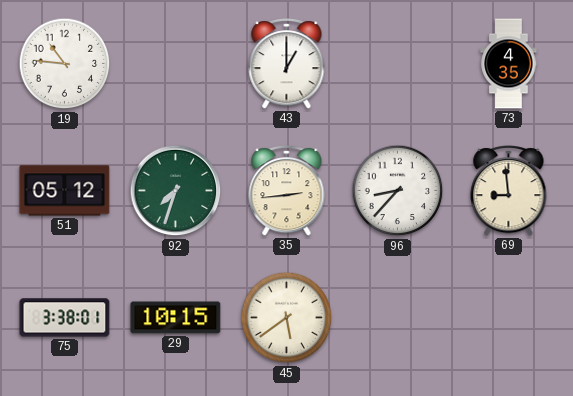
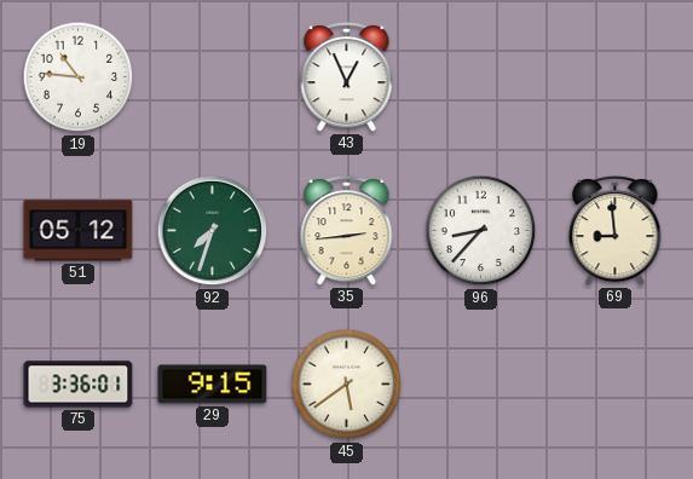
43: 1:00 -> 12:56
73: 4:35 -> none
75: 3:38 -> 3:36
29: 10:15 -> 9:15
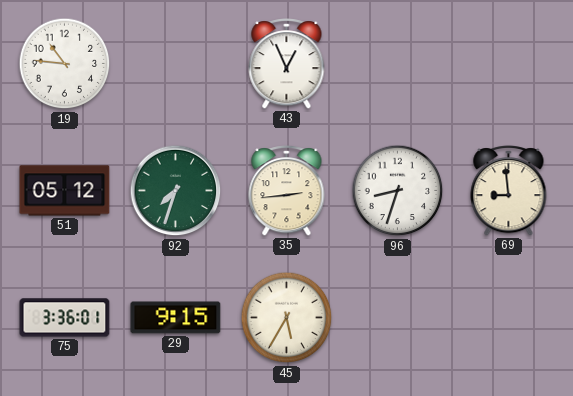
96: 8:37 -> 8:33
45: 5:39 -> 5:35
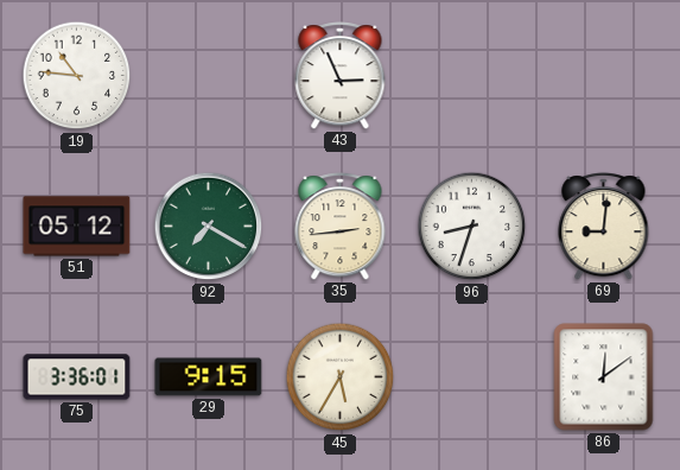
43: 12:56 -> 2:56
92: 7:33 -> 7:20
69: 8:59 -> 9:01
86: none -> 12:09
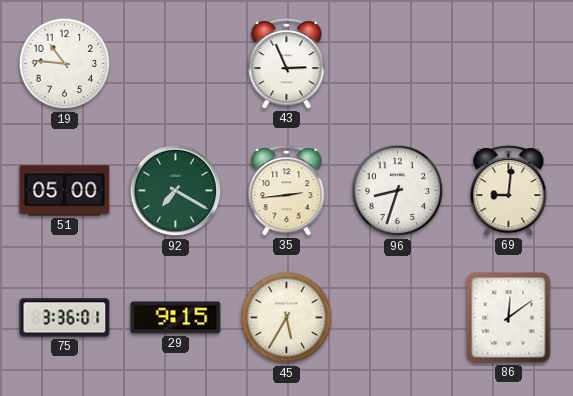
51: 05:12 -> 05:00
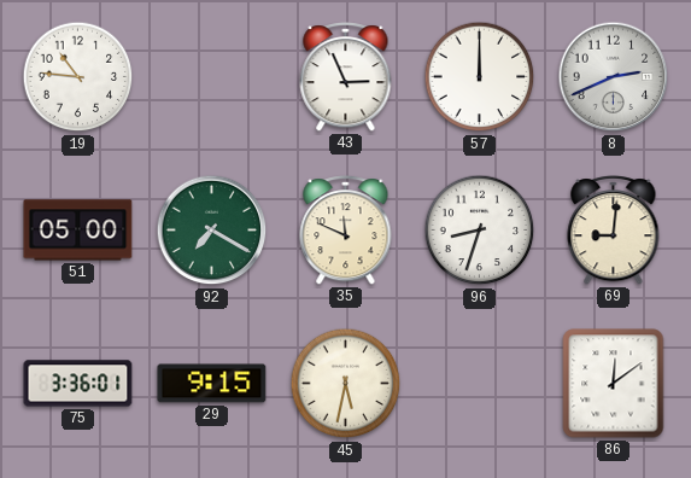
57: none -> 12:00
8: none -> 2:41
35: 2:44 -> 11:49
45: 5:35 -> 5:32
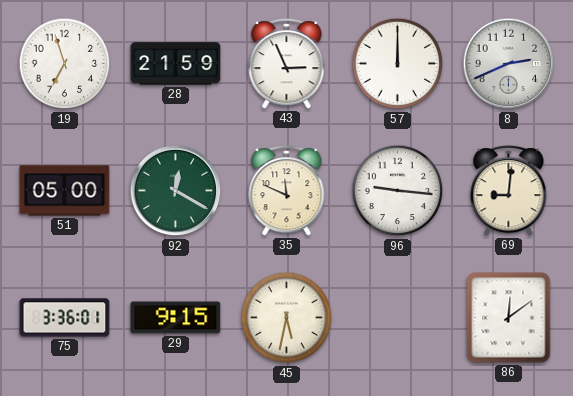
19: 10:46 -> 6:57
28: none -> 21:59
92: 7:20 -> 12:20
96: 8:33 -> 9:16
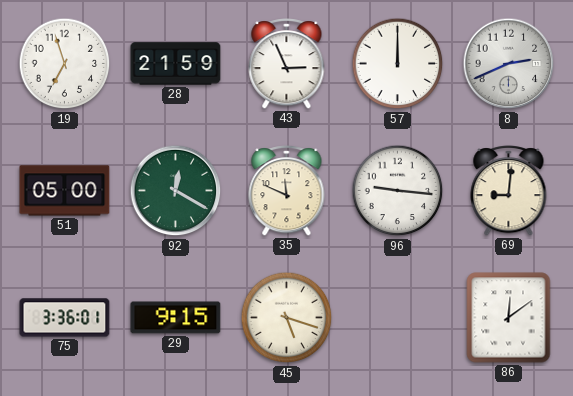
45: 5:32 -> 5:18
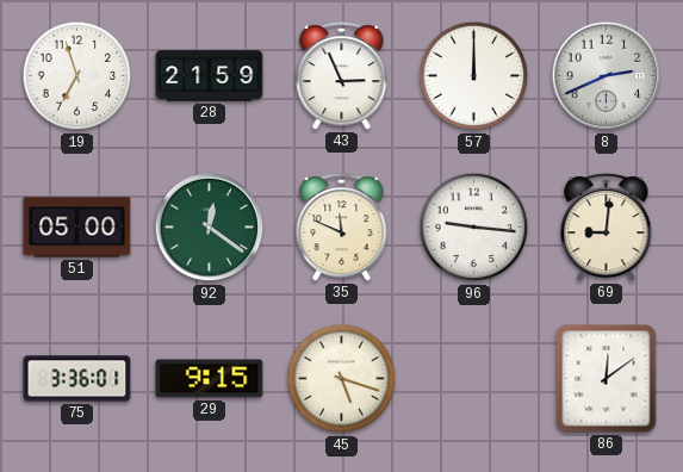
92: 12:20 -> 12:21
